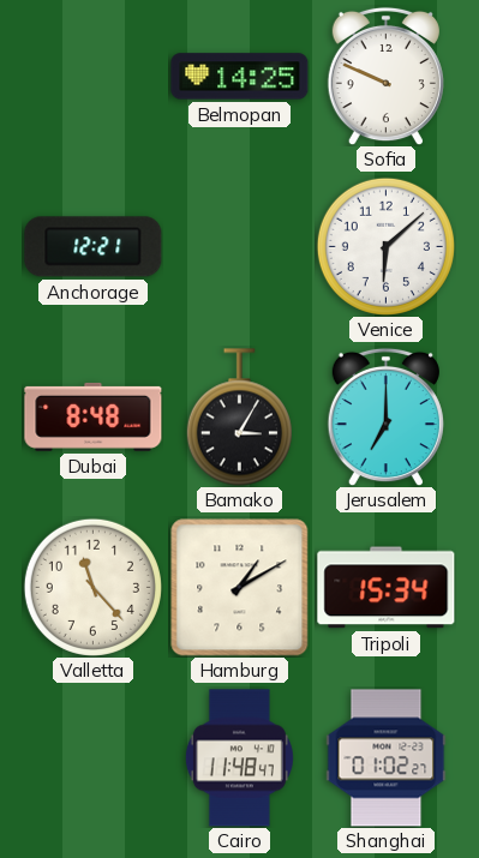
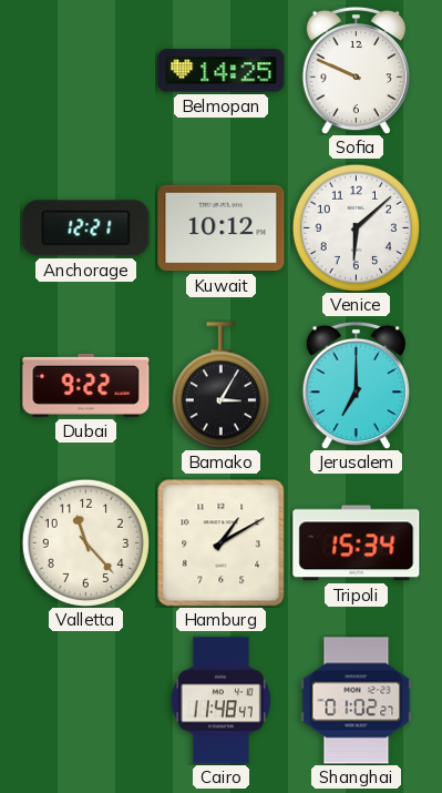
Kuwait: none -> 10:12
Dubai: 8:48 -> 9:22
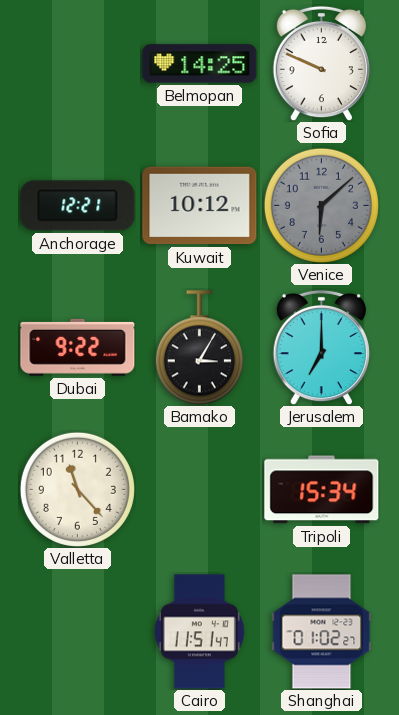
Venice dial: white -> grey
Hamburg: 1:10 -> none
Cairo: 11:48 -> 11:51
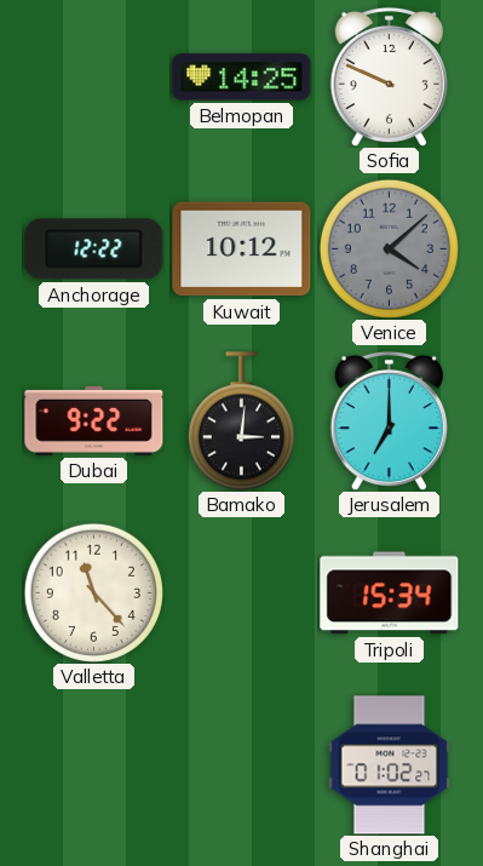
Anchorage: 12:21 -> 12:22
Venice: 6:08 -> 4:08
Bamako: 3:05 -> 3:01
Cairo: 11:51 -> none
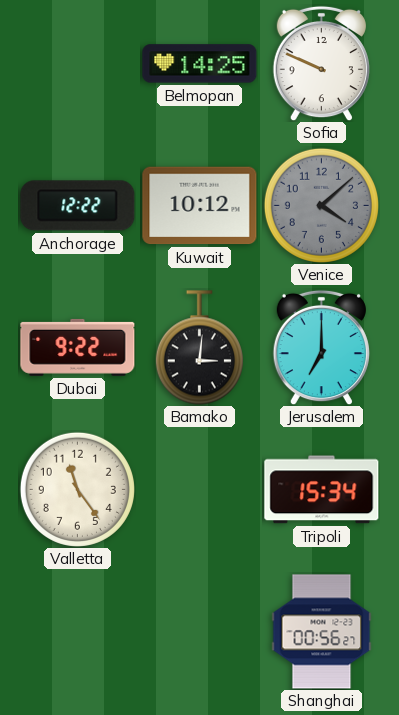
Valletta: 11:23 -> 11:24
Shanghai: 01:02 -> 00:56
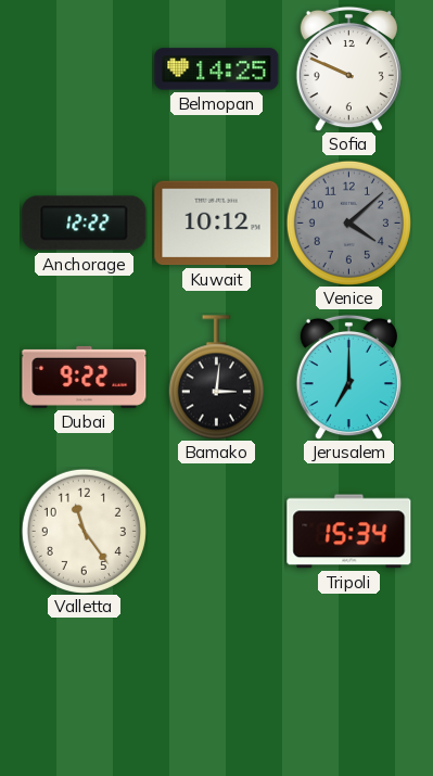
Shanghai: 00:56 -> none
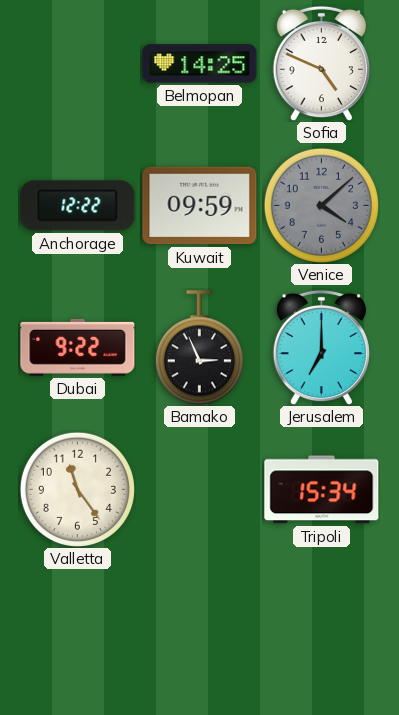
Sofia: 9:49 -> 4:49
Kuwait: 10:12 -> 09:59
Bamako: 3:01 -> 2:56
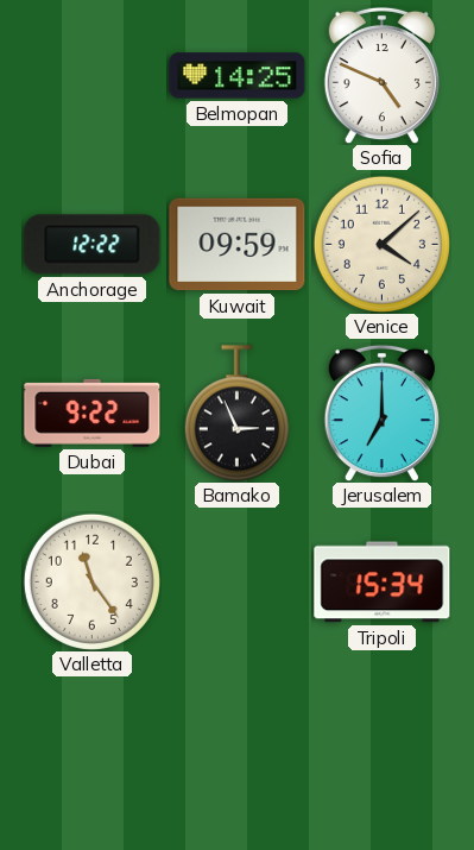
Venice dial: grey -> cream
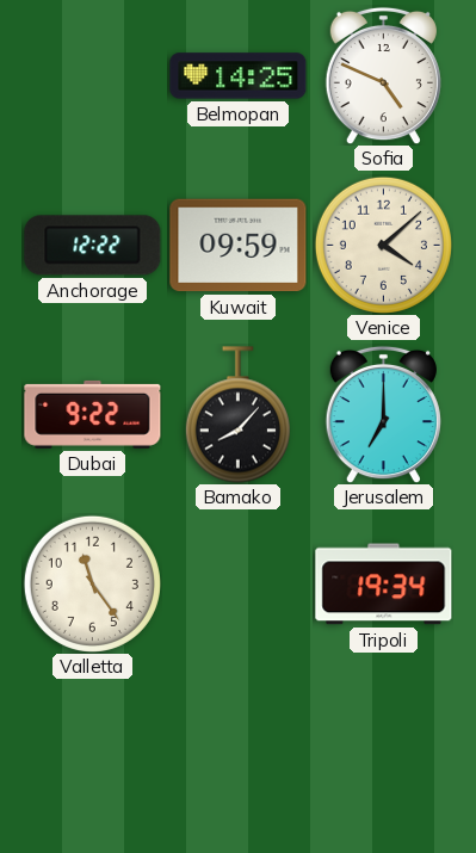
Bamako: 2:56 -> 8:07
Tripoli: 15:34 -> 19:34
